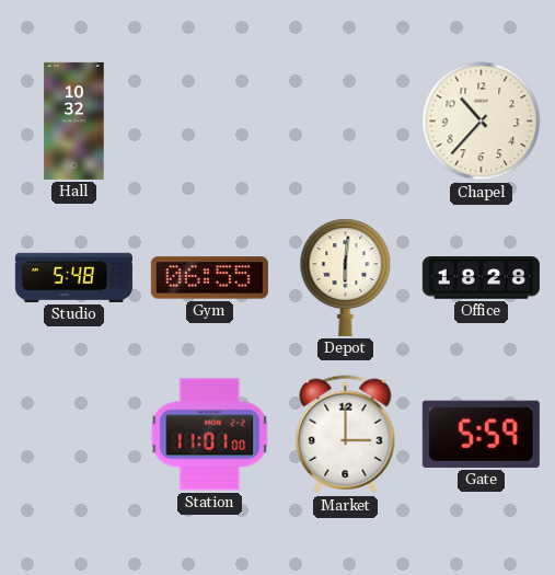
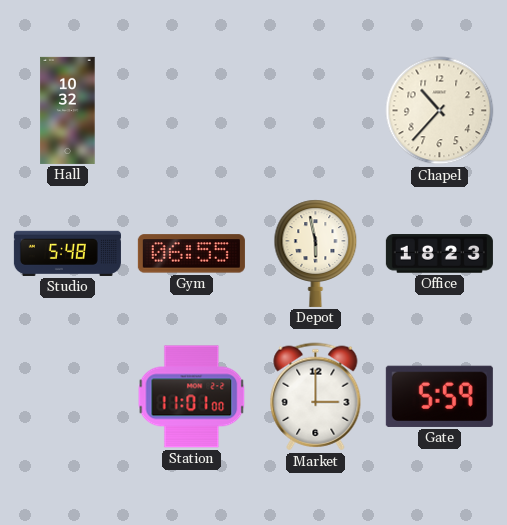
Depot: 6:01 -> 5:58
Office: 18:28 -> 18:23
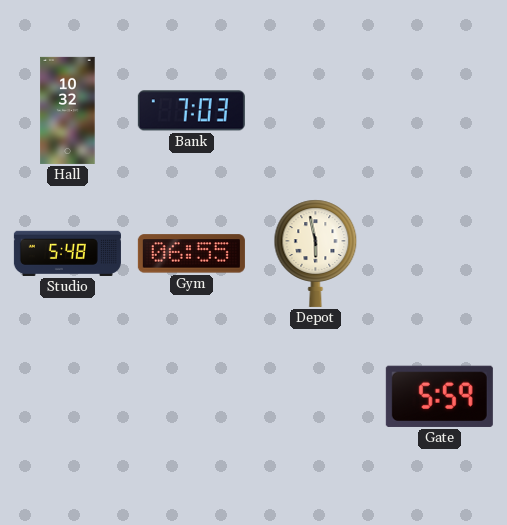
Bank: none -> 7:03
Chapel: 10:37 -> none
Office: 18:23 -> none
Station: 11:01 -> none
Market: 3:00 -> none
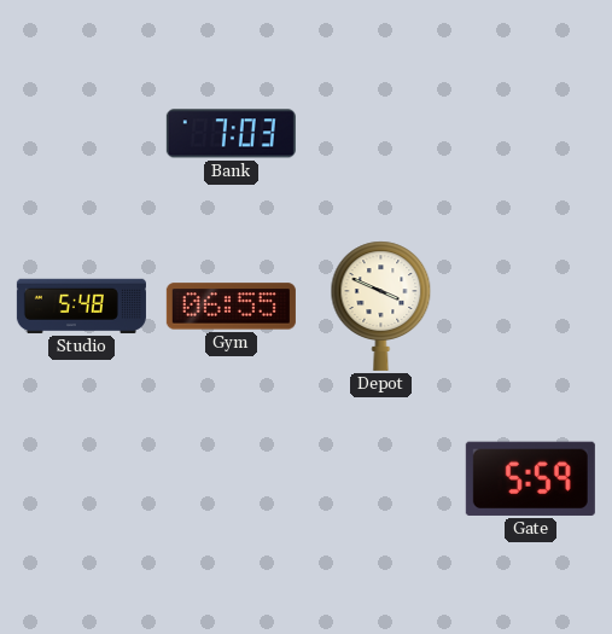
Hall: 10:32 -> none
Depot: 5:58 -> 3:49
